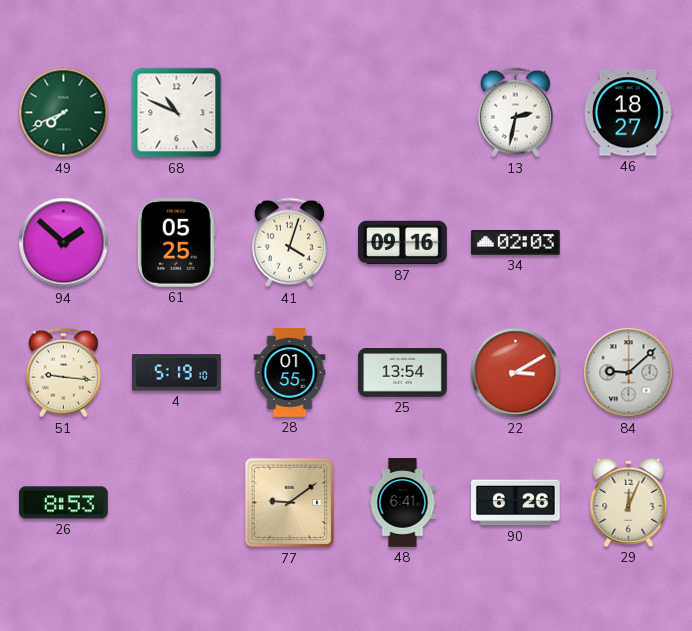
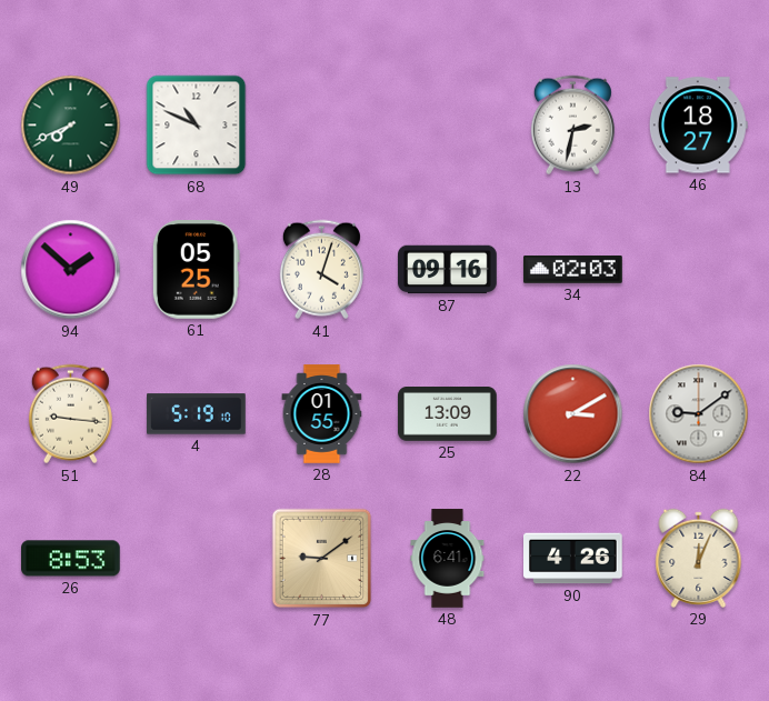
25: 13:54 -> 13:09
84: 9:08 -> 9:09
90: 6:26 -> 4:26
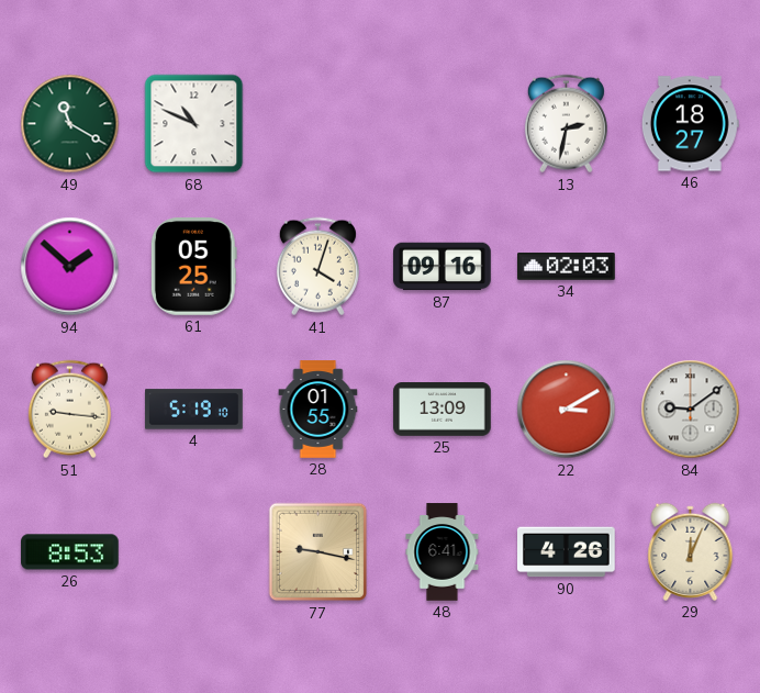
49: 7:41 -> 11:20
77: 9:09 -> 9:17
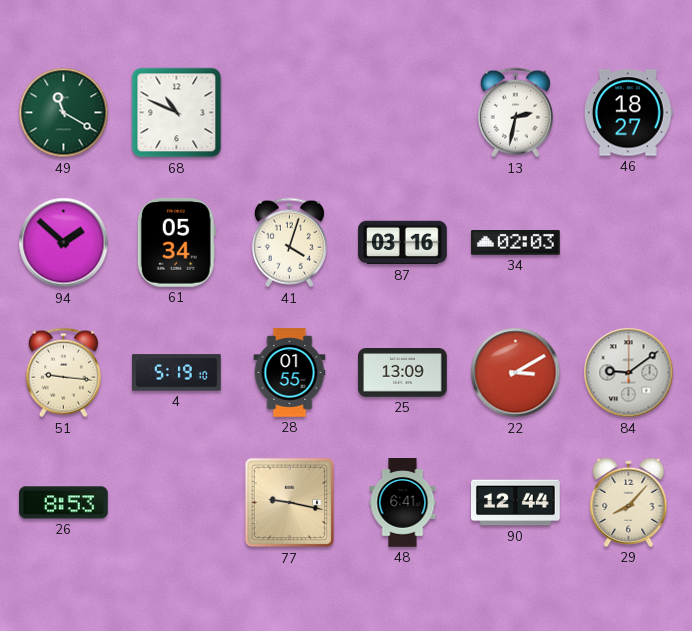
61: 05:25 -> 05:34
87: 09:16 -> 03:16
90: 4:26 -> 12:44
29: 12:04 -> 8:07
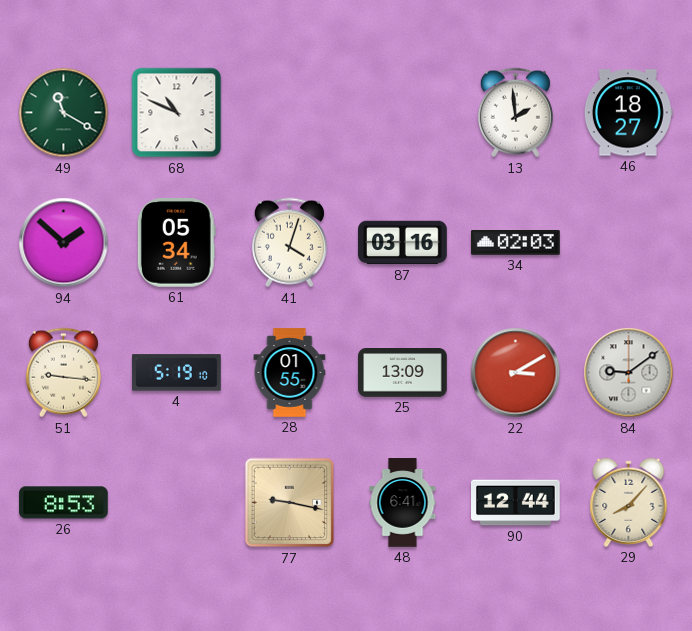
13: 2:32 -> 1:59
